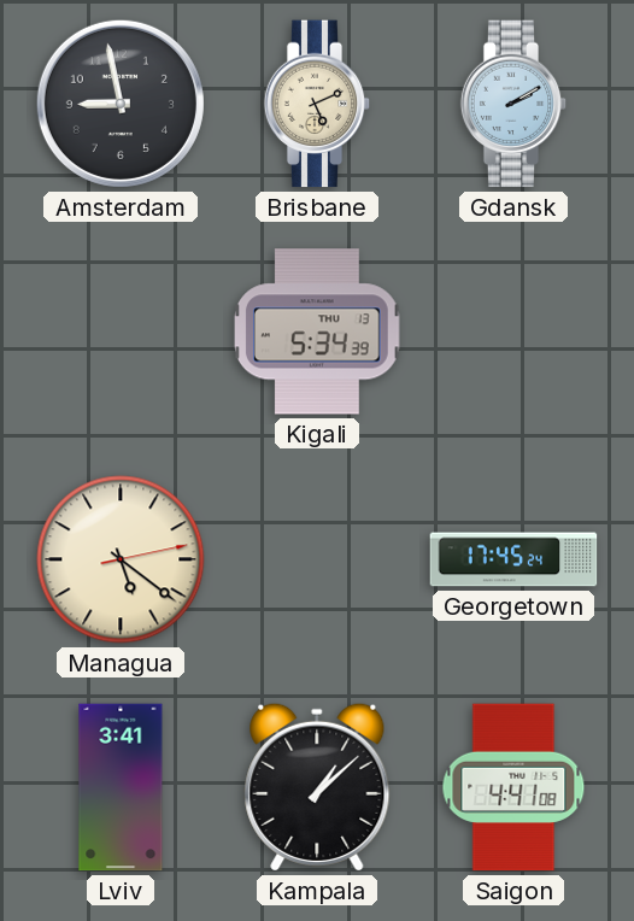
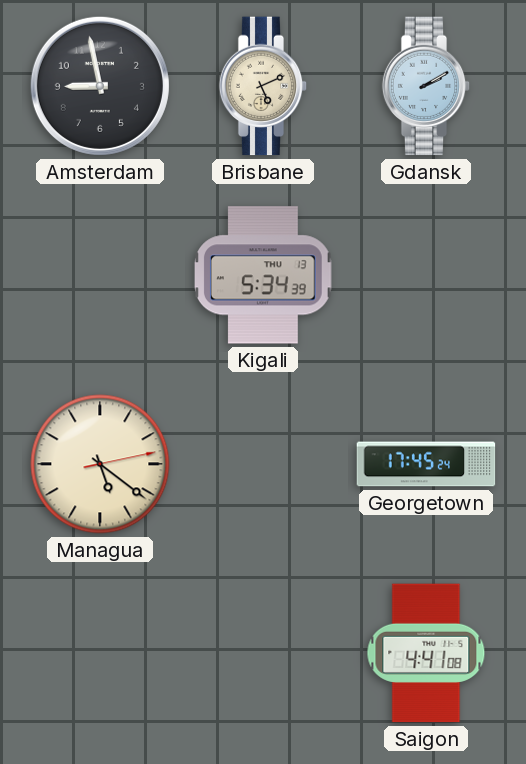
Lviv: 3:41 -> none
Kampala: 1:08 -> none
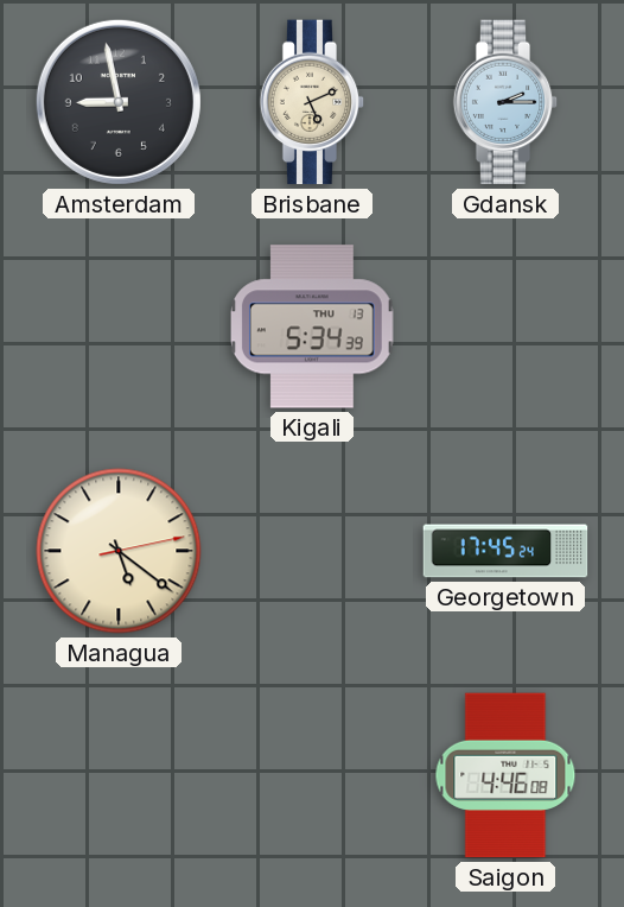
Gdansk: 2:10 -> 2:15
Saigon: 4:41 -> 4:46
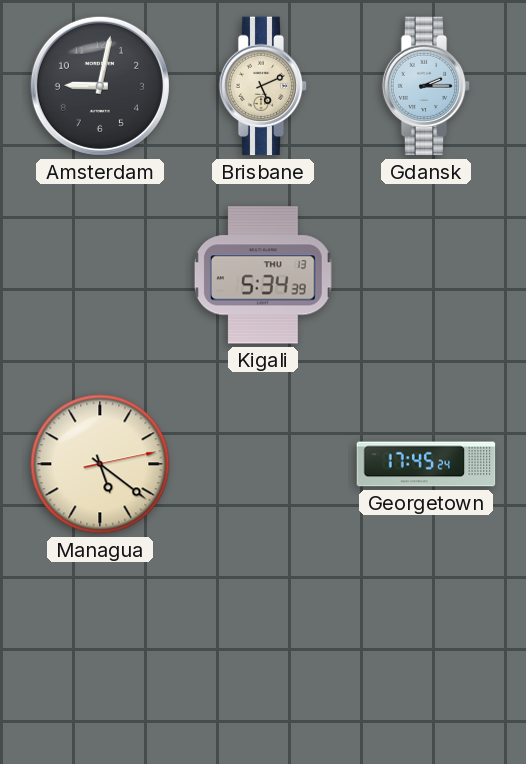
Amsterdam: 8:58 -> 9:02
Saigon: 4:46 -> none
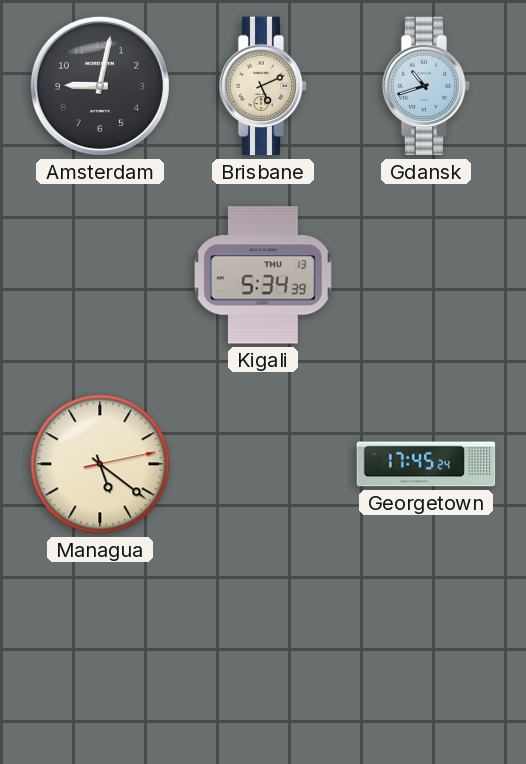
Gdansk: 2:15 -> 10:42
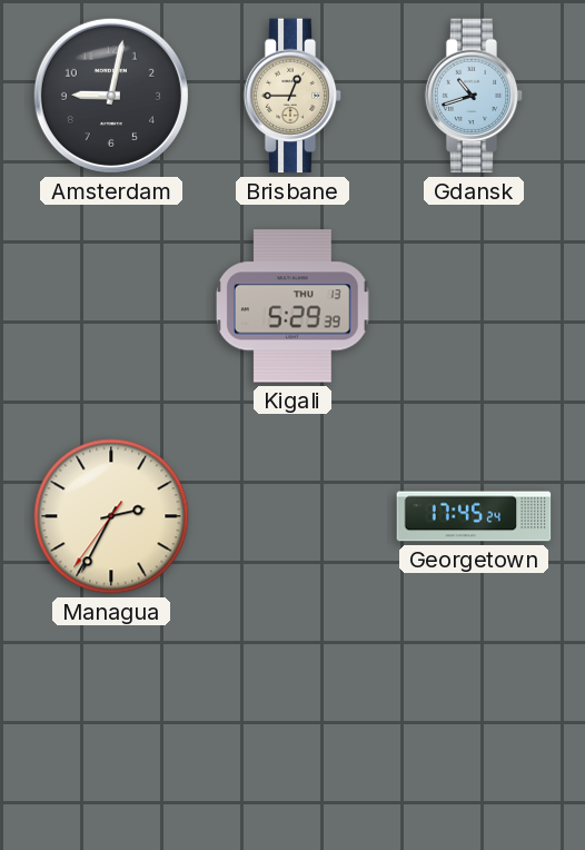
Brisbane: 5:11 -> 12:45
Kigali: 5:34 -> 5:29
Managua: 5:21 -> 2:34
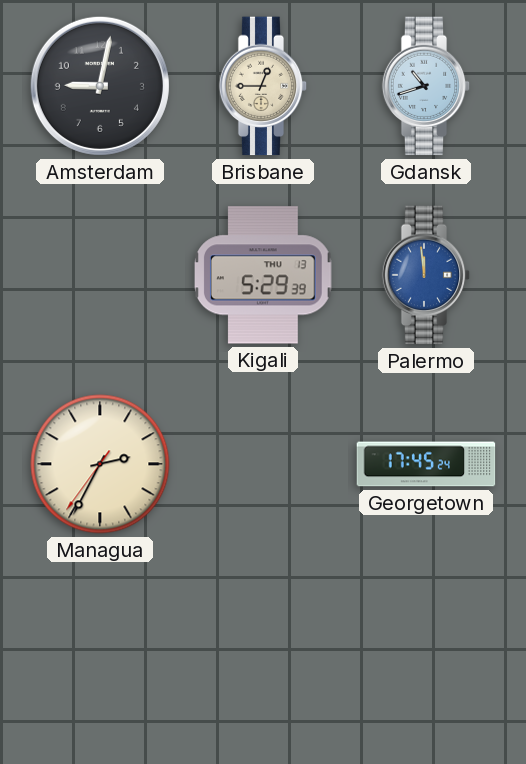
Palermo: none -> 11:59
